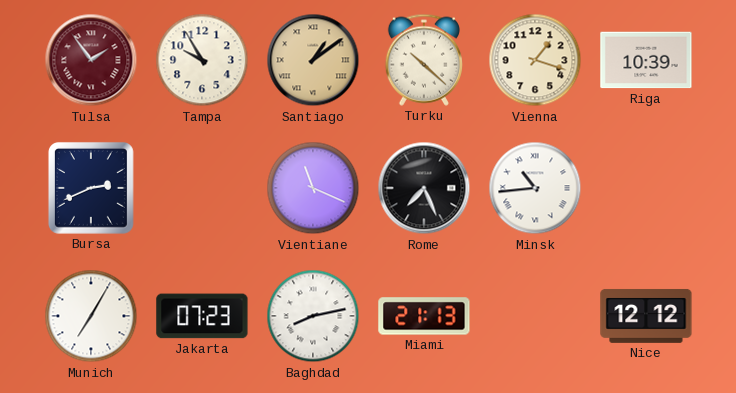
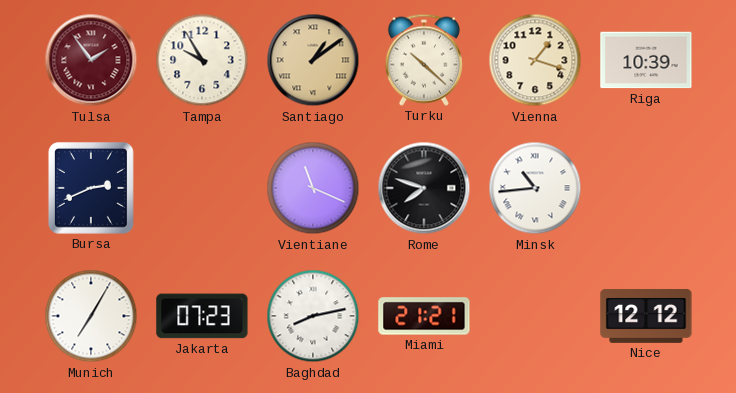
Rome: 7:26 -> 7:48
Miami: 21:13 -> 21:21
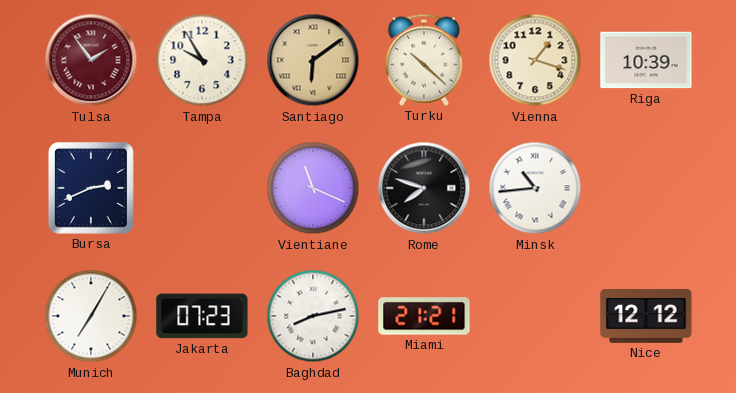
Santiago: 1:09 -> 6:09
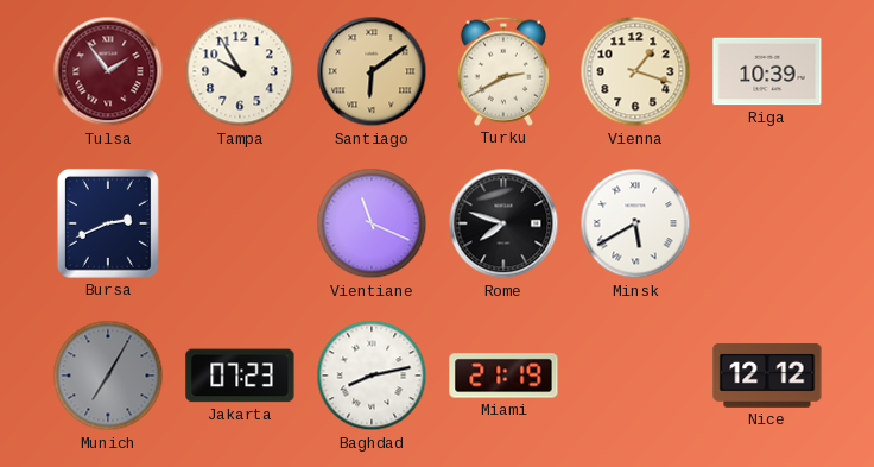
Turku: 10:22 -> 2:40
Minsk: 10:44 -> 5:40
Munich dial: white -> grey
Miami: 21:21 -> 21:19
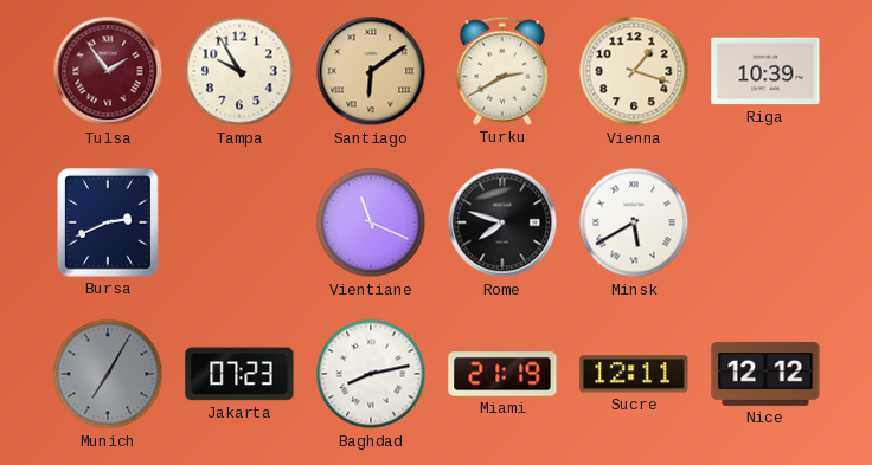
Sucre: none -> 12:11
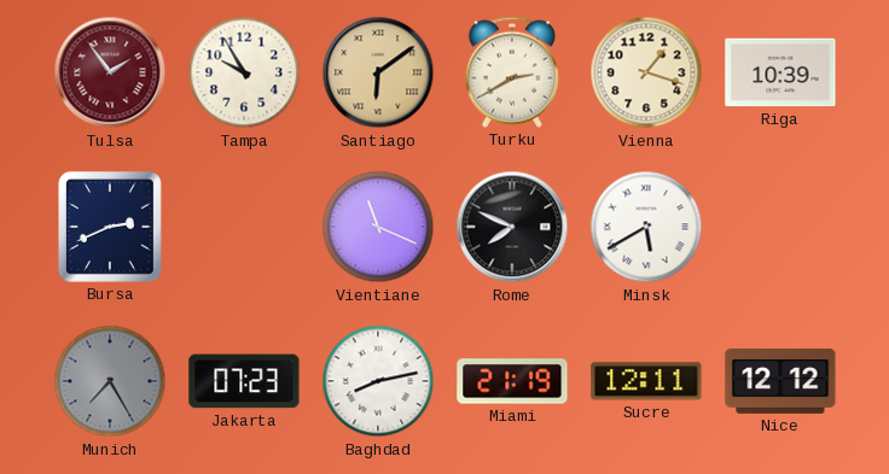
Rome: 7:48 -> 7:49
Munich: 7:05 -> 7:25
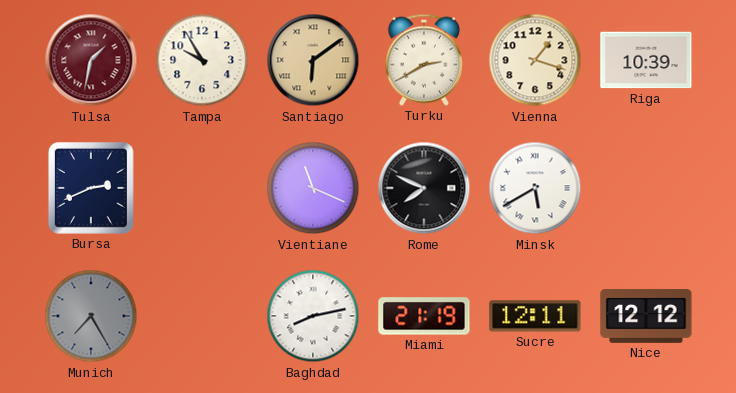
Tulsa: 1:54 -> 1:32
Jakarta: 07:23 -> none
